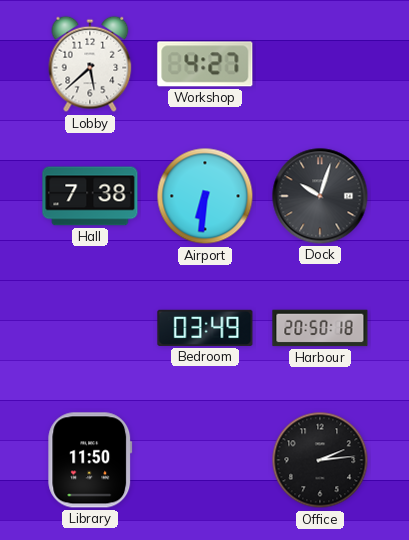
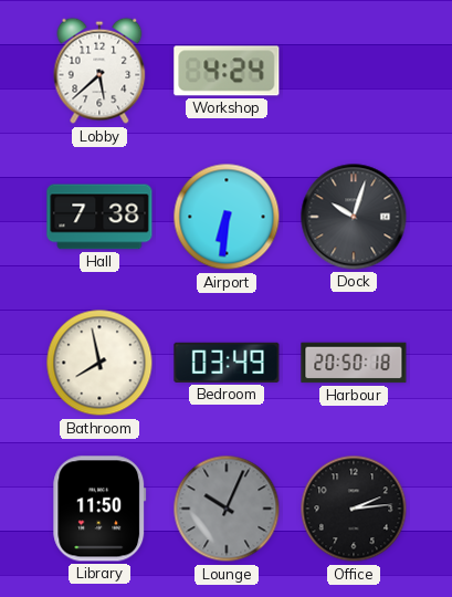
Workshop: 4:27 -> 4:24
Bathroom: none -> 7:58
Lounge: none -> 10:04
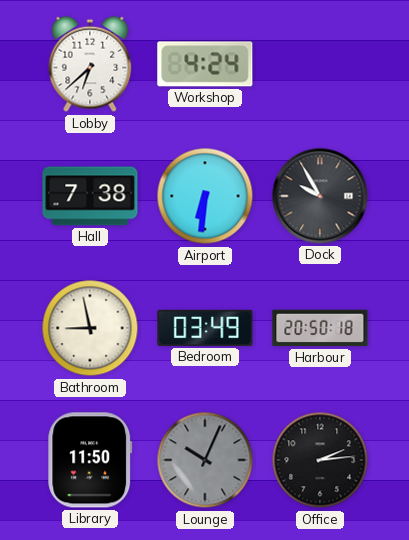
Lobby: 5:38 -> 6:38
Dock: 10:03 -> 9:55
Bathroom: 7:58 -> 8:58
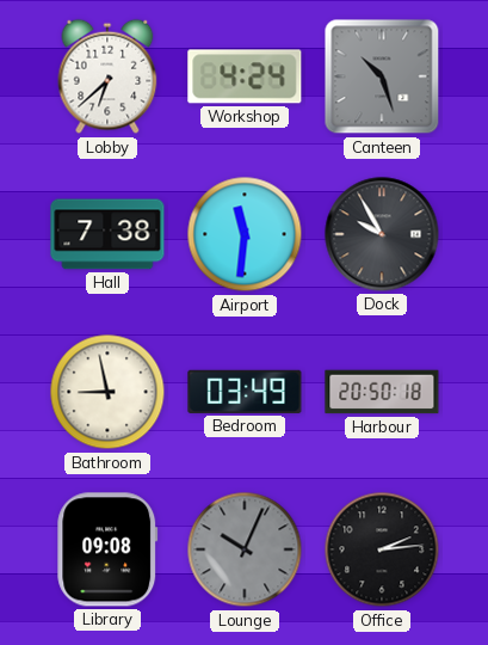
Canteen: none -> 10:27
Airport: 6:31 -> 11:31
Library: 11:50 -> 09:08
